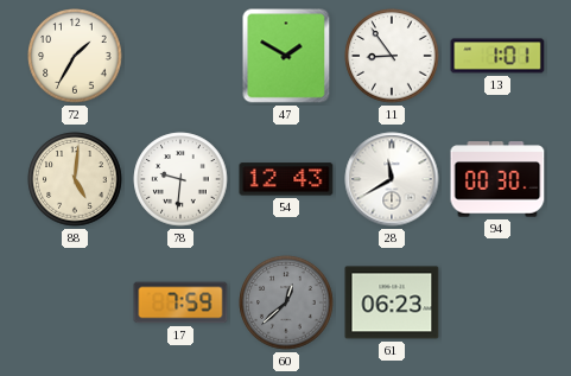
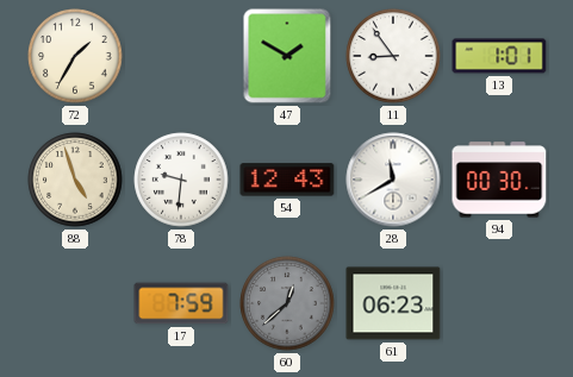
88: 5:01 -> 4:57
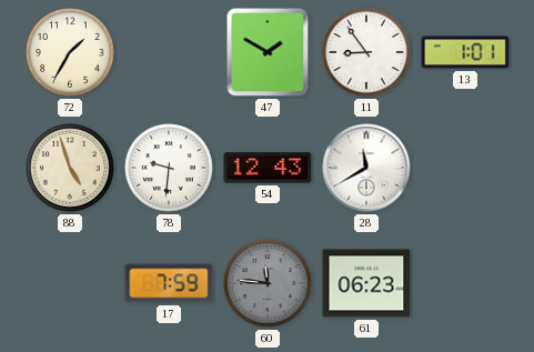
94: 00:30 -> none
60: 12:38 -> 11:46
